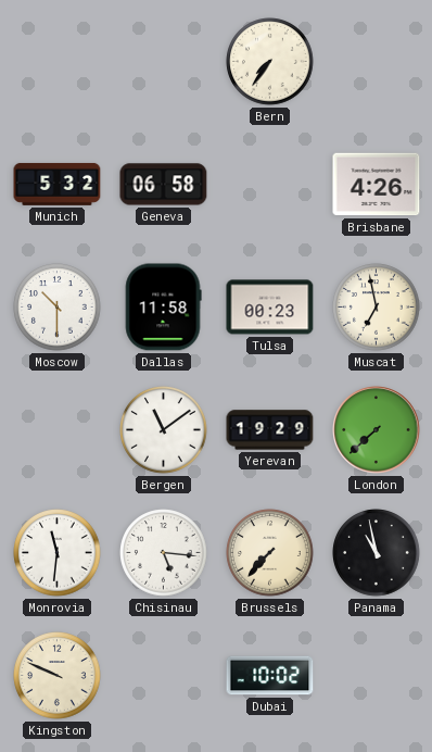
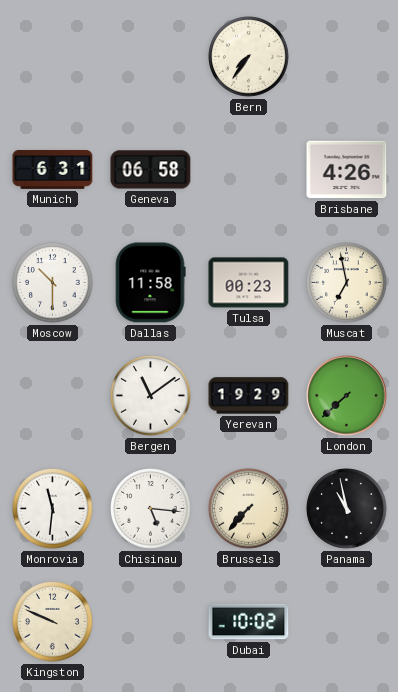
Munich: 5:32 -> 6:31
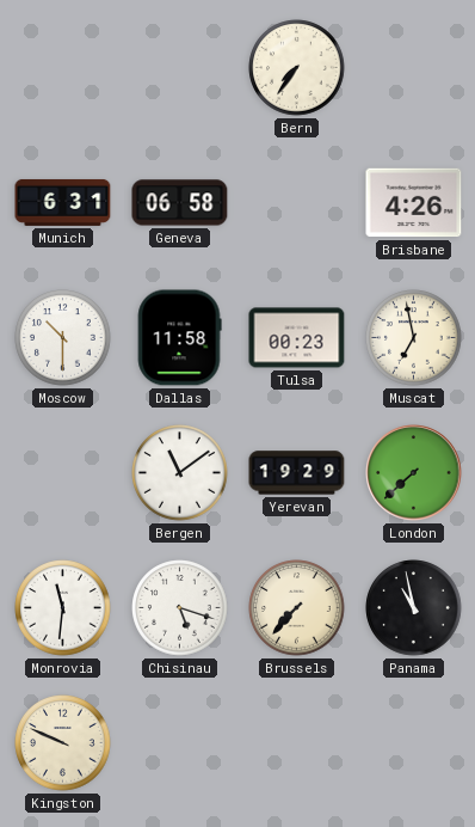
Chisinau: 5:16 -> 5:18
Dubai: 10:02 -> none
